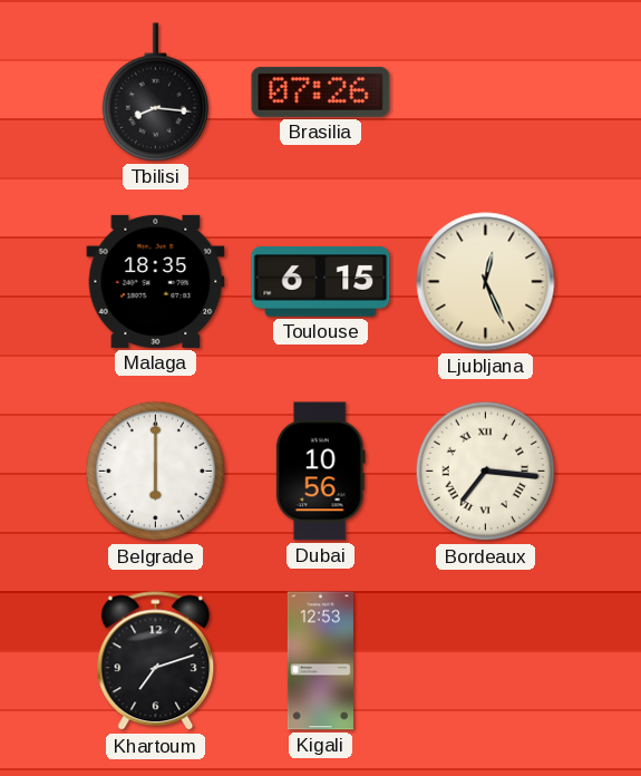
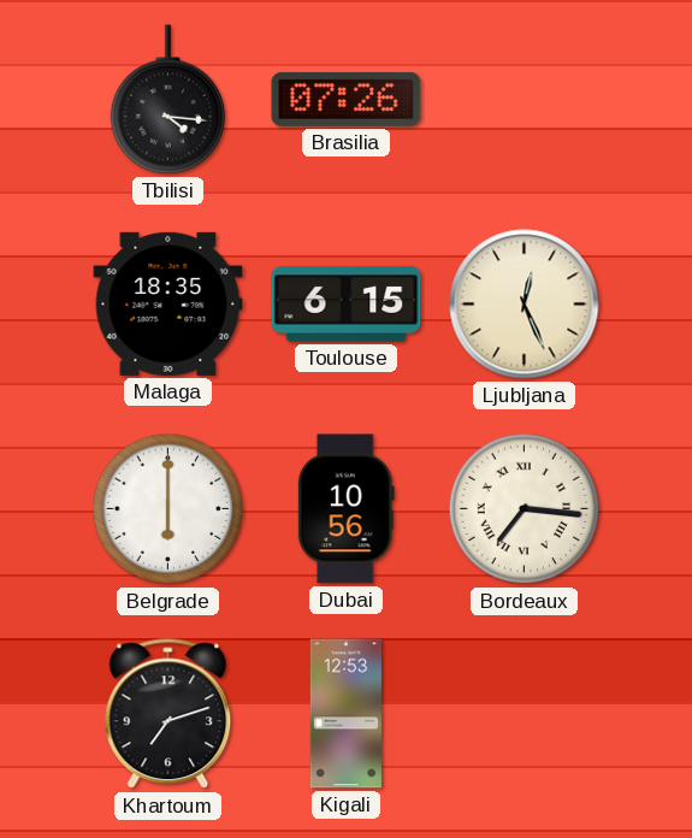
Tbilisi: 8:16 -> 4:16
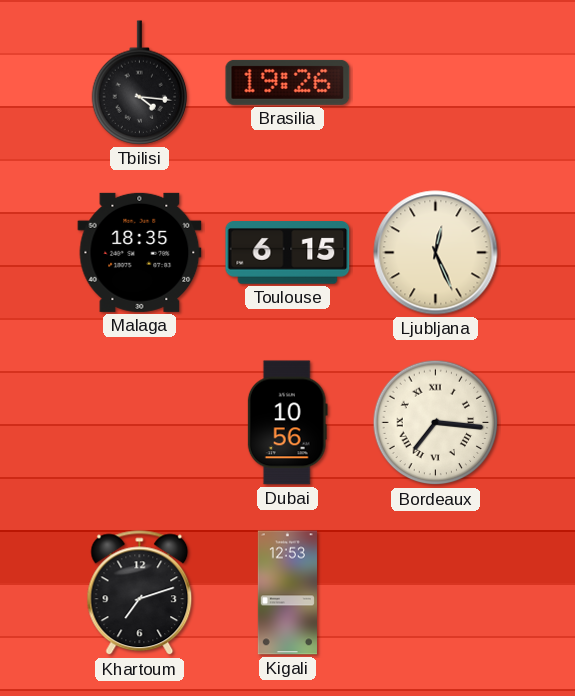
Brasilia: 07:26 -> 19:26
Belgrade: 6:00 -> none
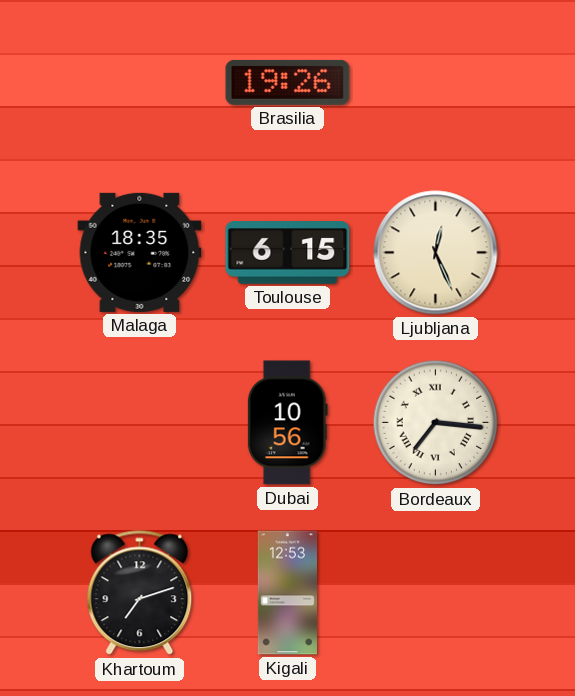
Tbilisi: 4:16 -> none
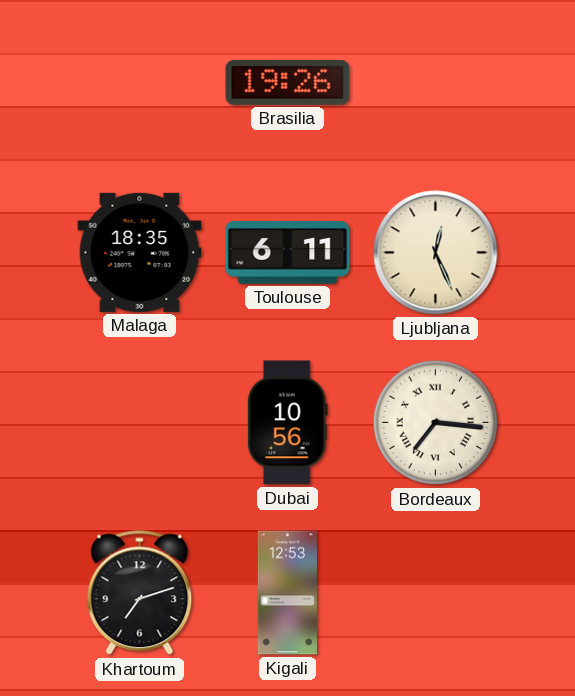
Toulouse: 6:15 -> 6:11
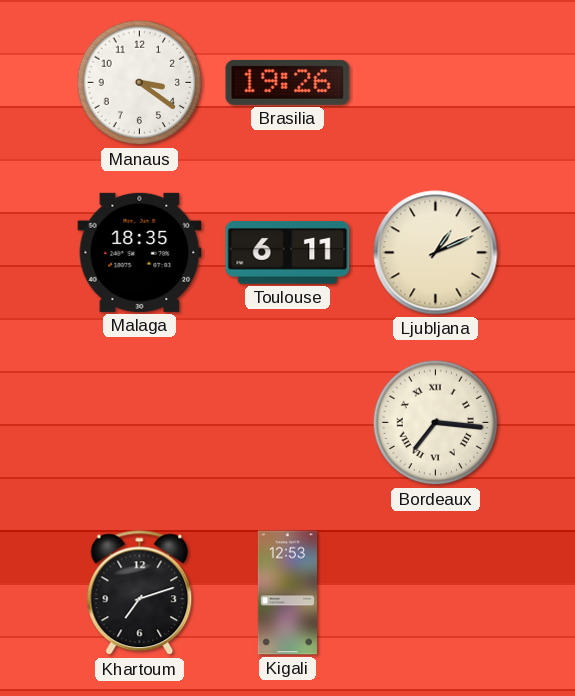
Manaus: none -> 3:21
Ljubljana: 12:26 -> 1:11
Dubai: 10:56 -> none
